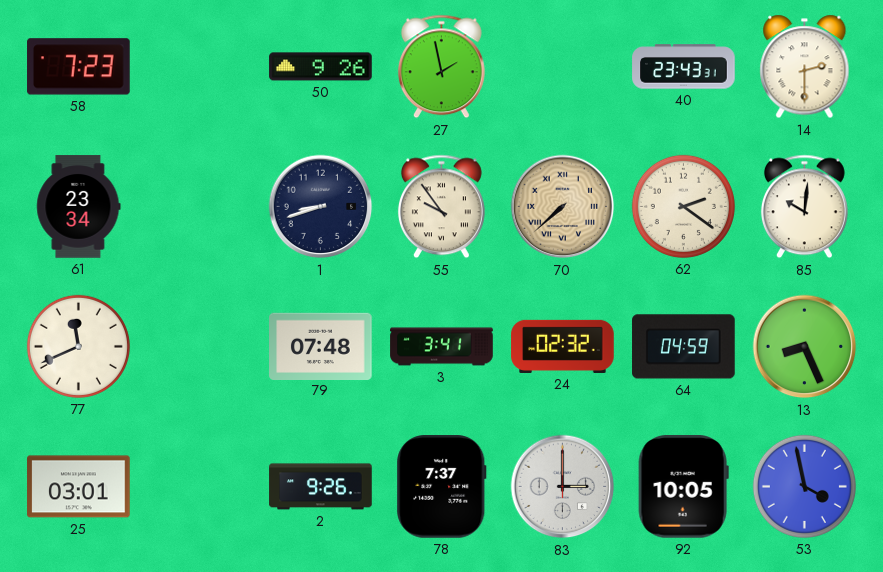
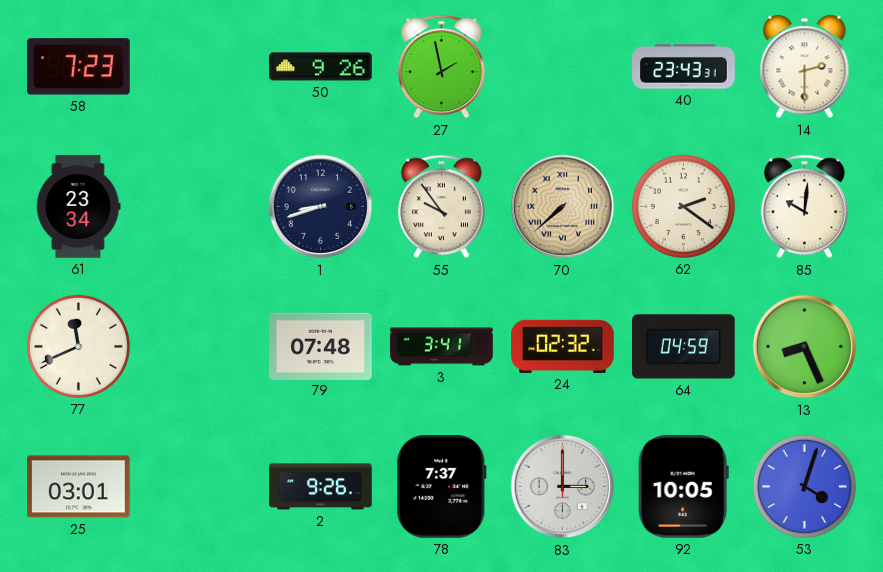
53: 3:58 -> 4:03
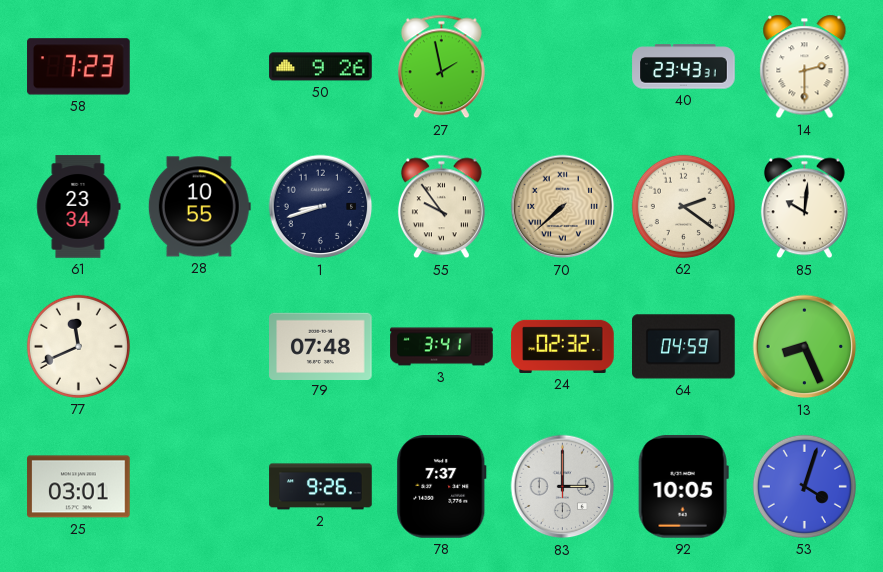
28: none -> 10:55
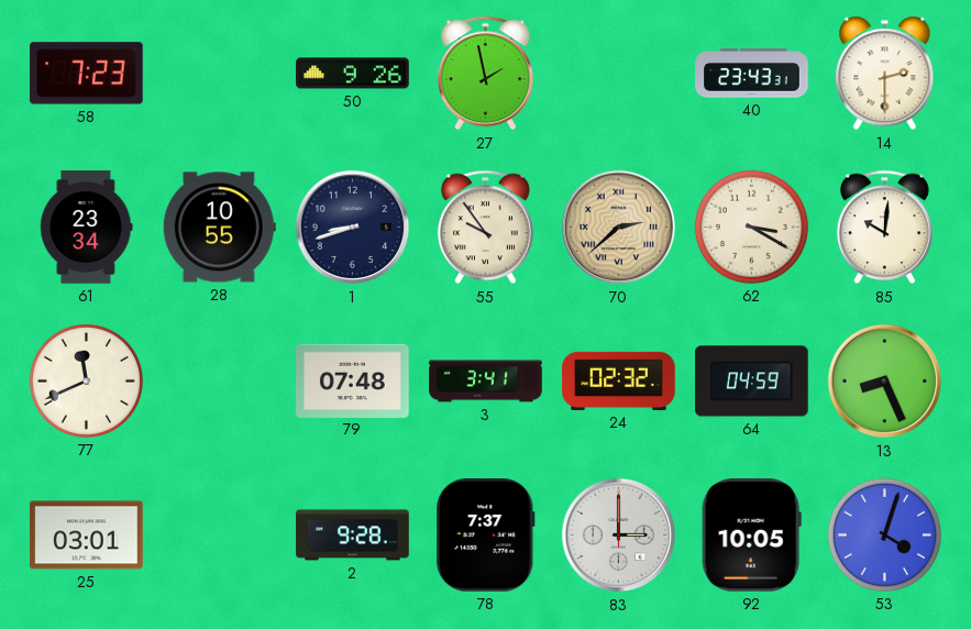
70: 7:38 -> 2:38
62: 2:21 -> 3:20
2: 9:26 -> 9:28
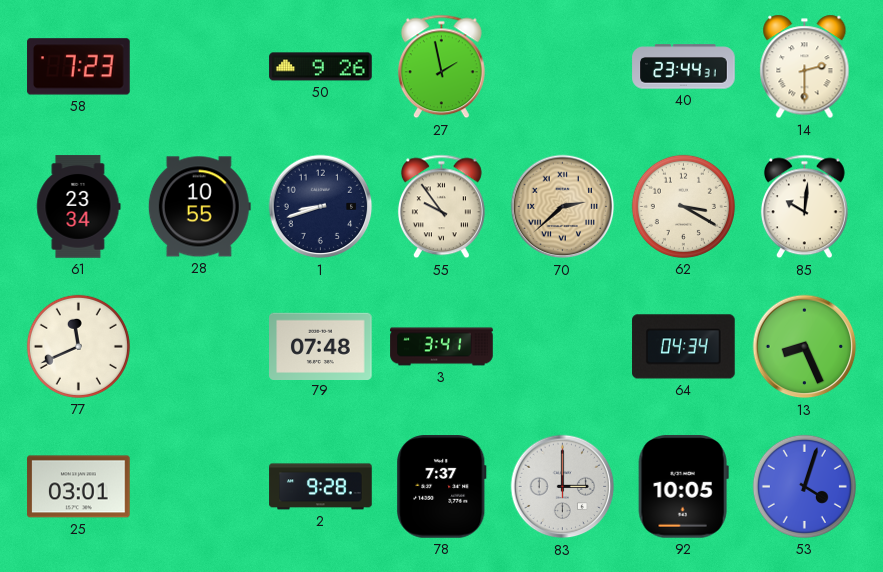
40: 23:43 -> 23:44
24: 02:32 -> none
64: 04:59 -> 04:34
